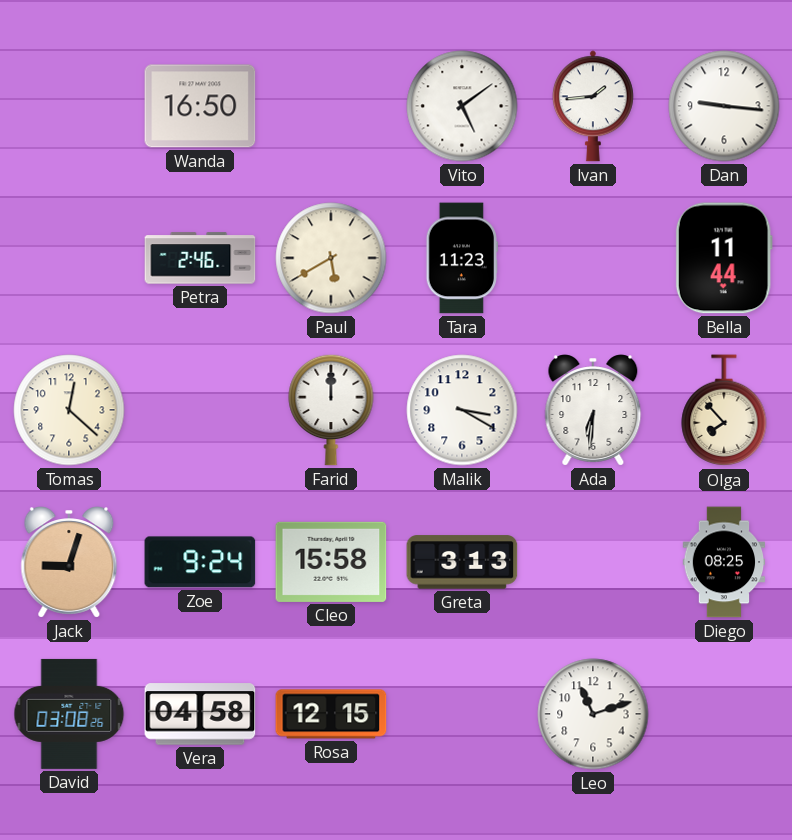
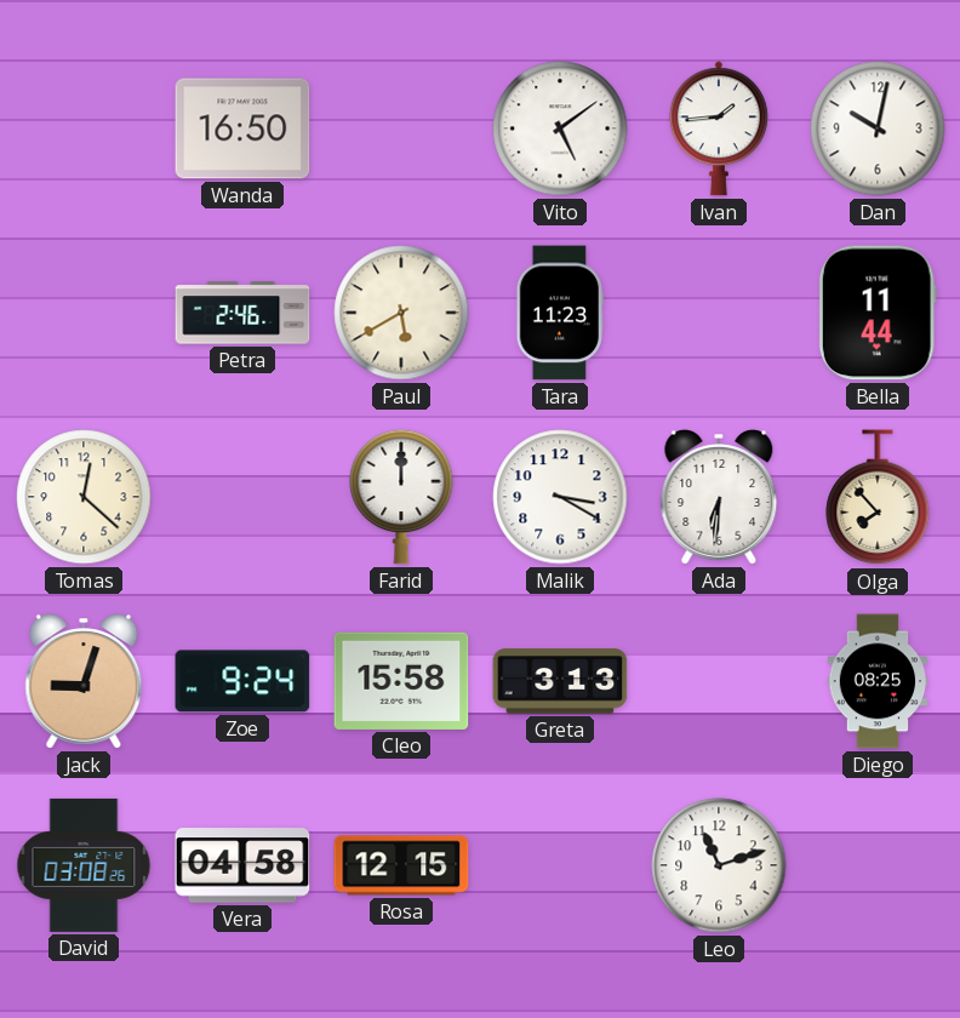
Dan: 9:16 -> 10:02
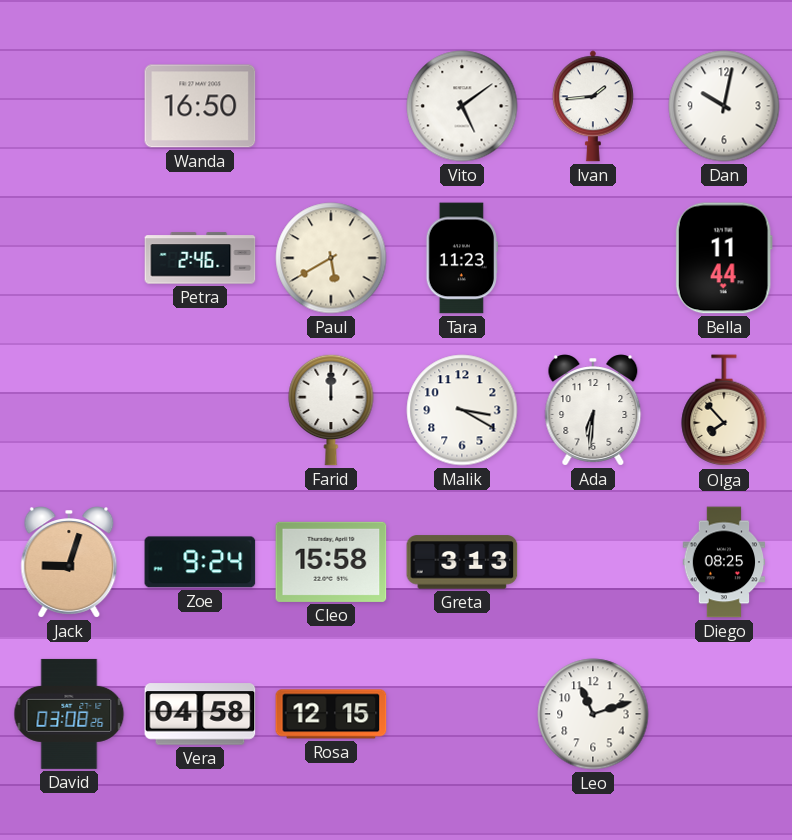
Tomas: 12:22 -> none
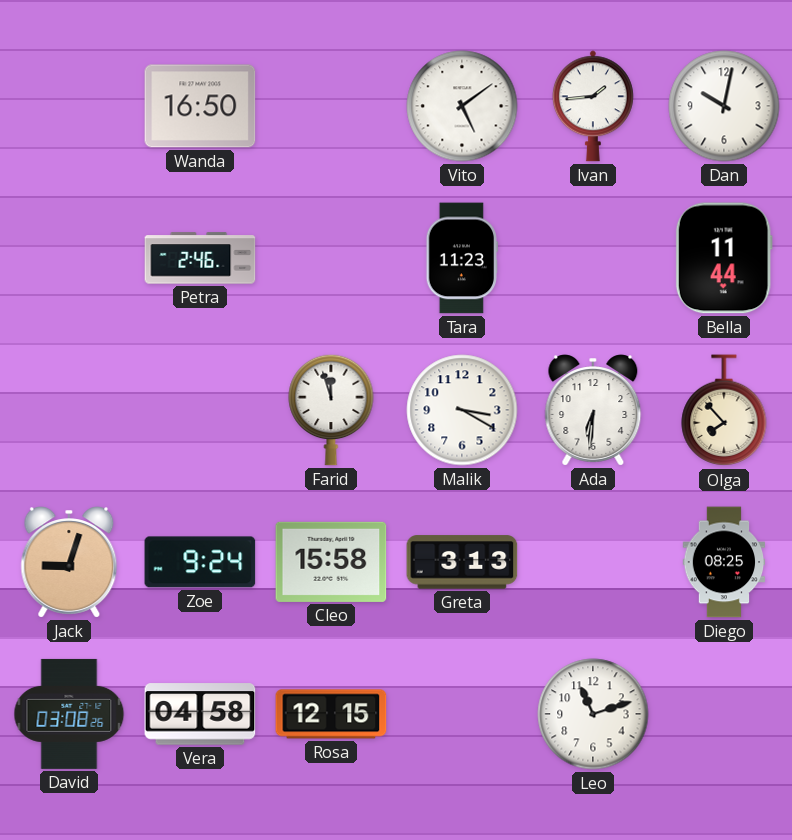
Paul: 5:40 -> none
Farid: 12:00 -> 11:57
